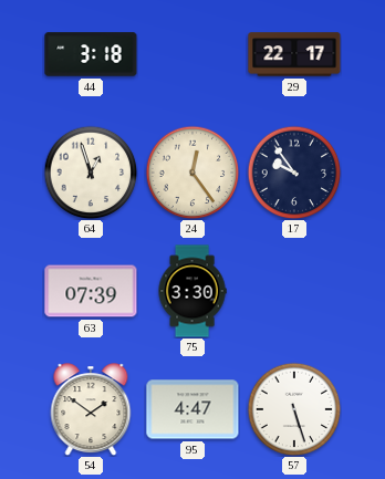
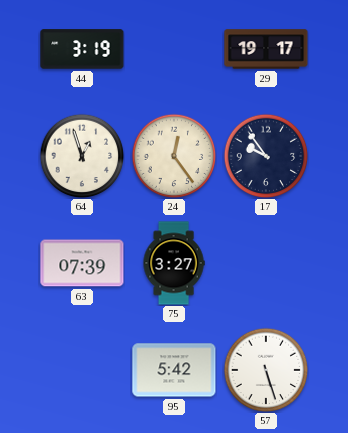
44: 3:18 -> 3:19
29: 22:17 -> 19:17
75: 3:30 -> 3:27
54: 1:51 -> none
95: 4:47 -> 5:42
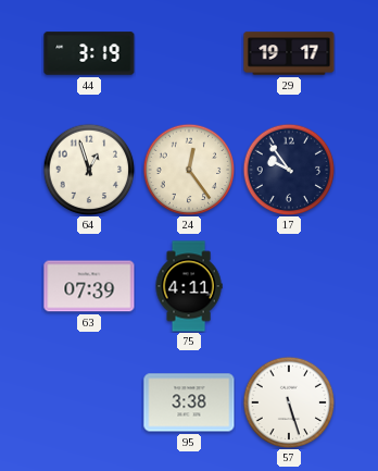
75: 3:27 -> 4:11
95: 5:42 -> 3:38
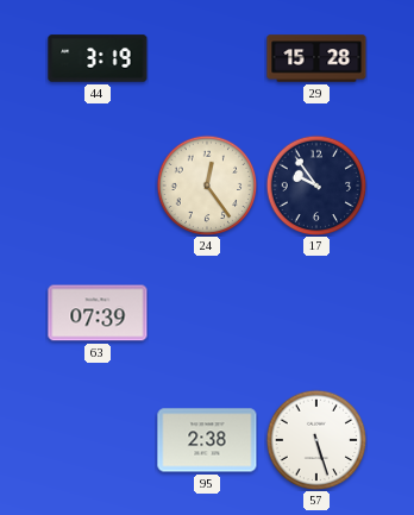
29: 19:17 -> 15:28
64: 12:57 -> none
75: 4:11 -> none
95: 3:38 -> 2:38
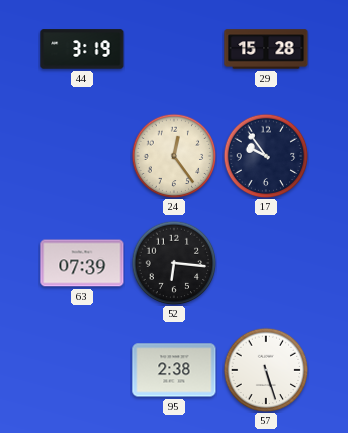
52: none -> 6:16
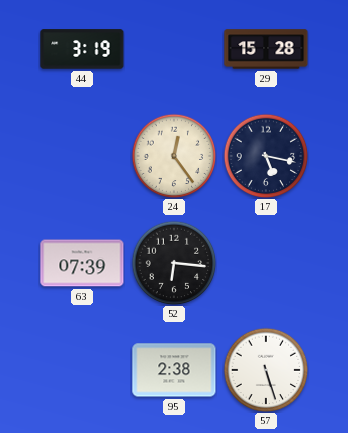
17: 9:54 -> 5:17
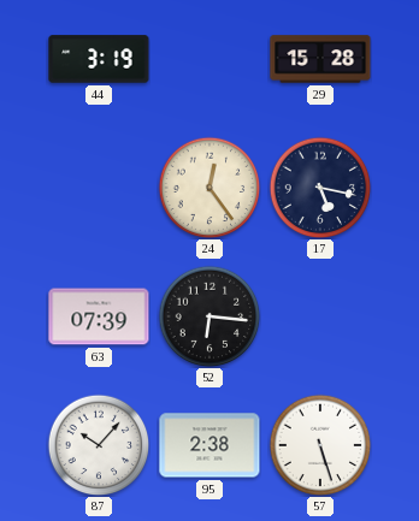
87: none -> 10:07
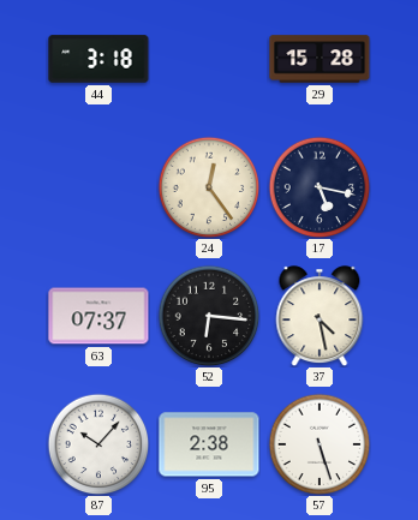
44: 3:19 -> 3:18
63: 07:39 -> 07:37
37: none -> 4:28
